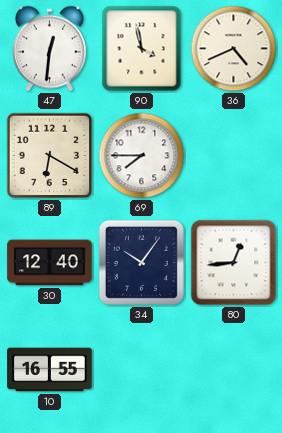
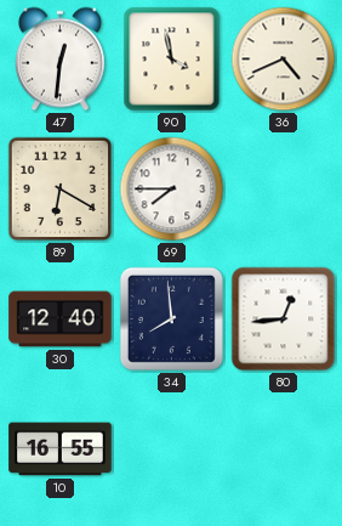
34: 10:06 -> 7:59
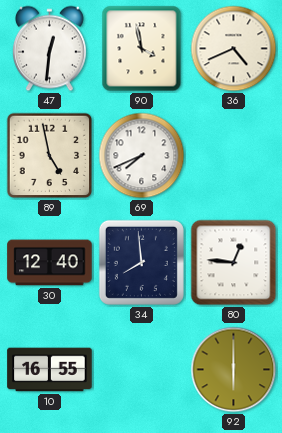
89: 6:20 -> 4:58
69: 7:45 -> 7:41
80: 12:44 -> 12:46
92: none -> 6:00
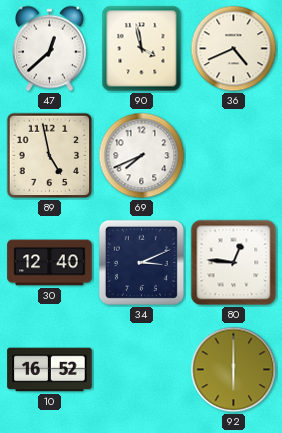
47: 12:31 -> 12:38
34: 7:59 -> 3:11
10: 16:55 -> 16:52
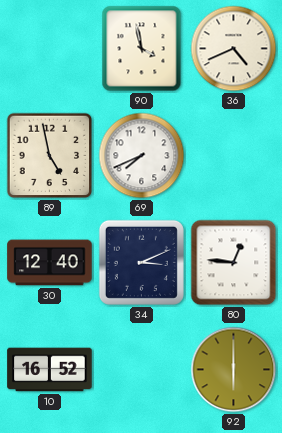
47: 12:38 -> none
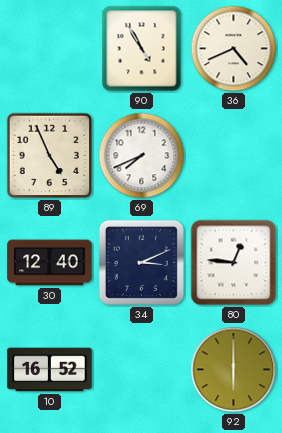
90: 3:58 -> 4:55
89: 4:58 -> 4:56
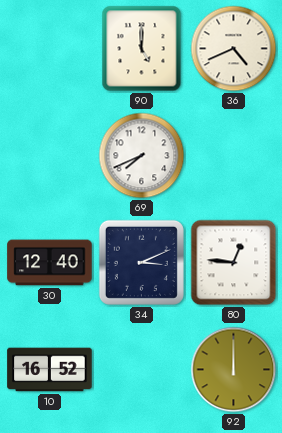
90: 4:55 -> 5:00
89: 4:56 -> none
92: 6:00 -> 12:00
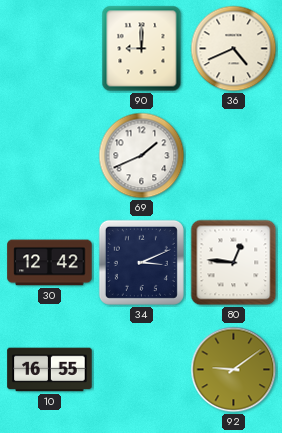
90: 5:00 -> 9:00
69: 7:41 -> 1:41
30: 12:40 -> 12:42
10: 16:52 -> 16:55
92: 12:00 -> 9:09
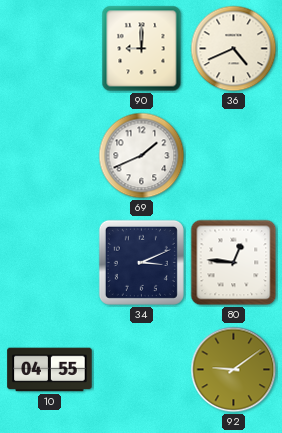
30: 12:42 -> none
10: 16:55 -> 04:55
